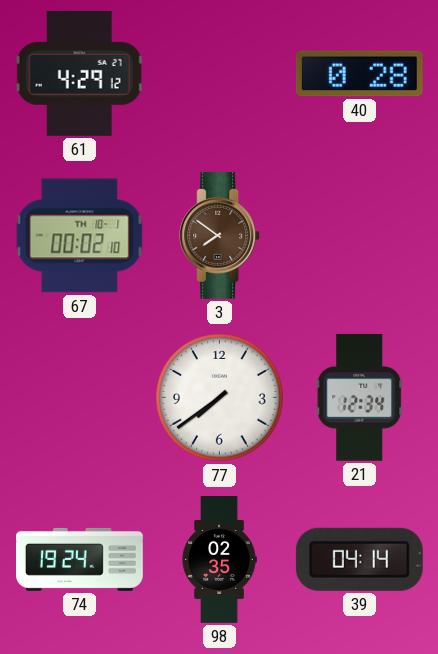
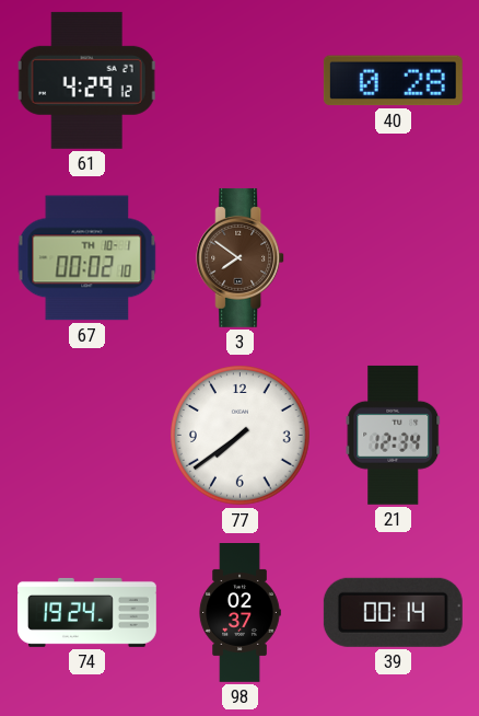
98: 02:35 -> 02:37
39: 04:14 -> 00:14
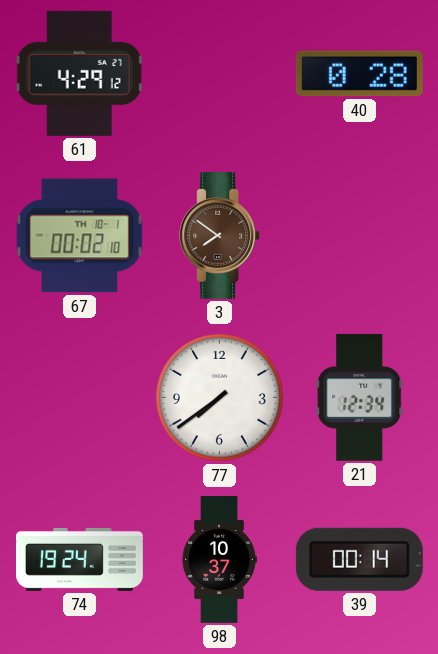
98: 02:37 -> 10:37
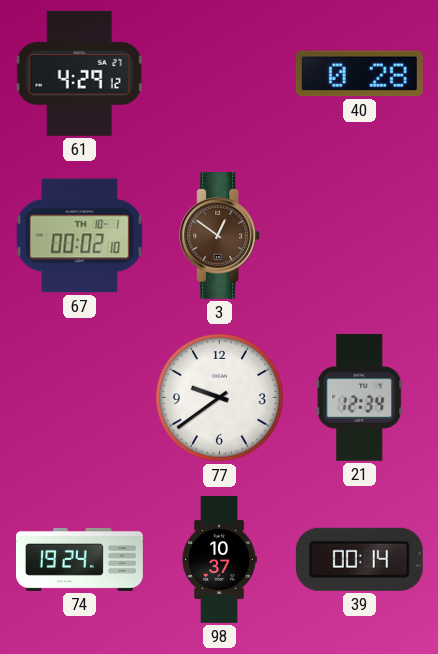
3: 7:51 -> 12:51
77: 7:39 -> 9:39
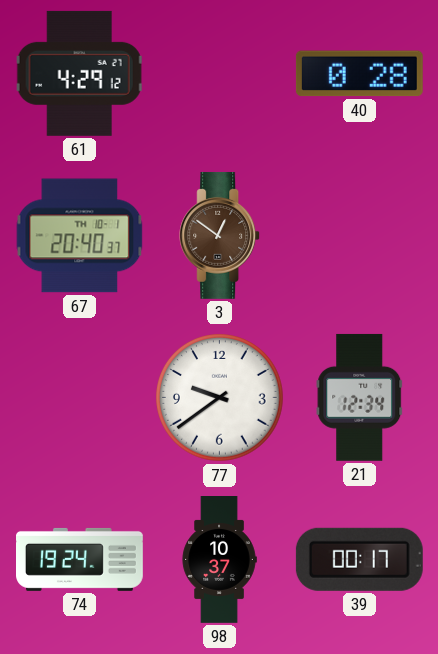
67: 00:02 -> 20:40
39: 00:14 -> 00:17
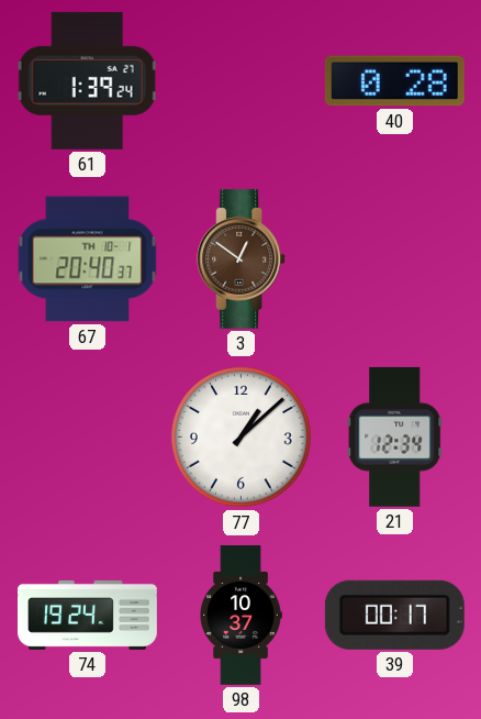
61: 4:29 -> 1:39
77: 9:39 -> 1:08
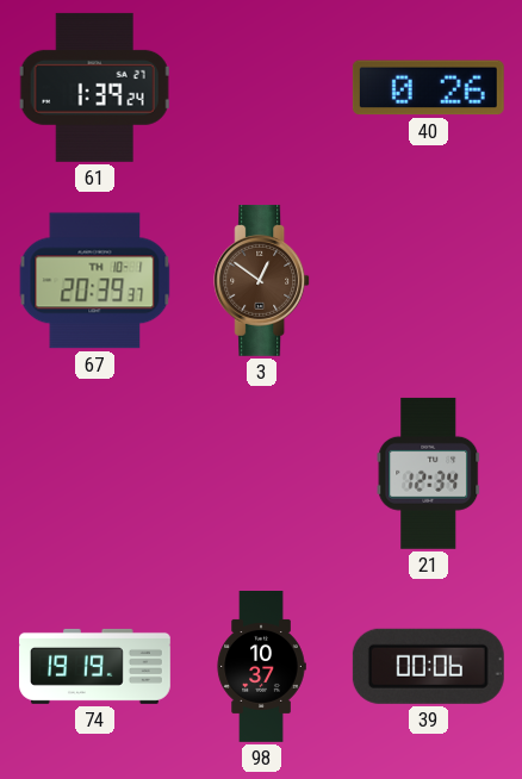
40: 0:28 -> 0:26
67: 20:40 -> 20:39
77: 1:08 -> none
74: 19:24 -> 19:19
39: 00:17 -> 00:06
